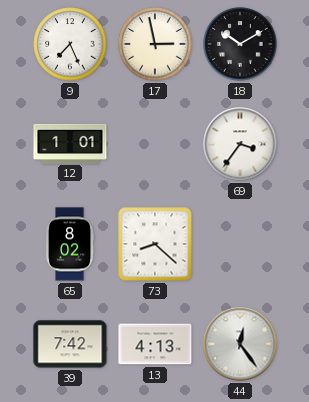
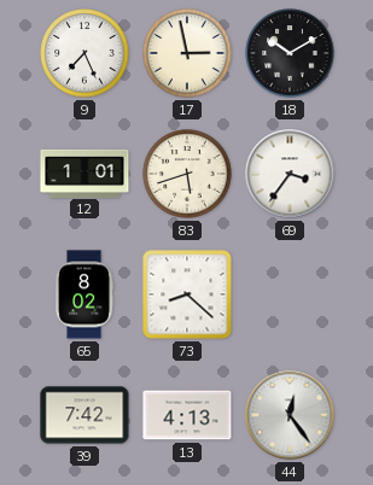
83: none -> 5:42
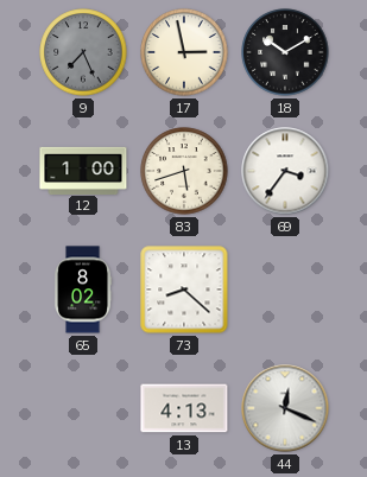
9 dial: white -> grey
12: 1:01 -> 1:00
39: 7:42 -> none
44: 12:24 -> 12:19
